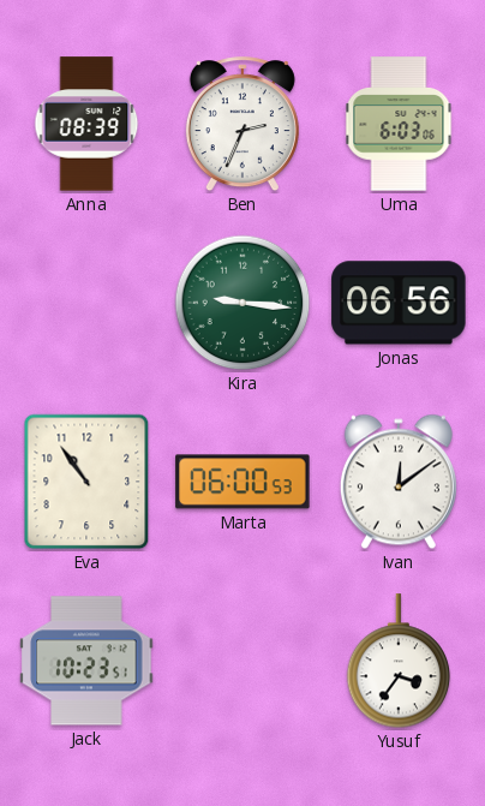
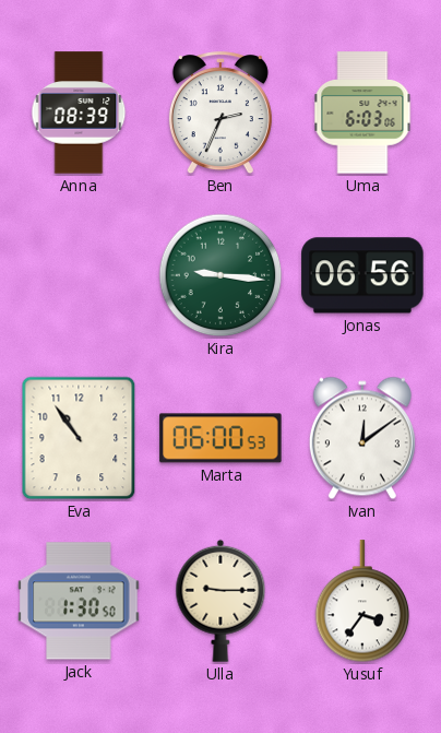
Jack: 10:23 -> 1:30
Ulla: none -> 9:15
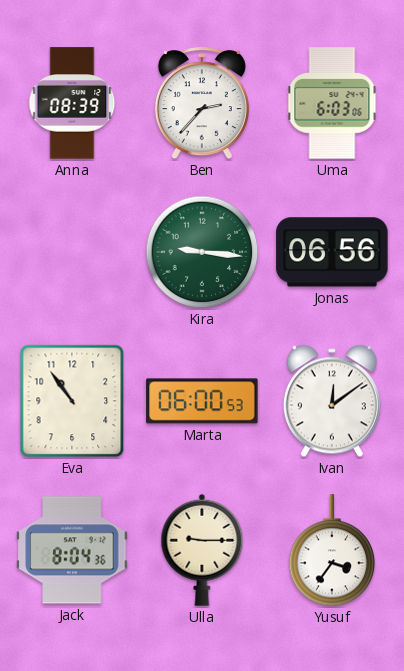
Ben: 2:34 -> 2:37
Jack: 1:30 -> 8:04
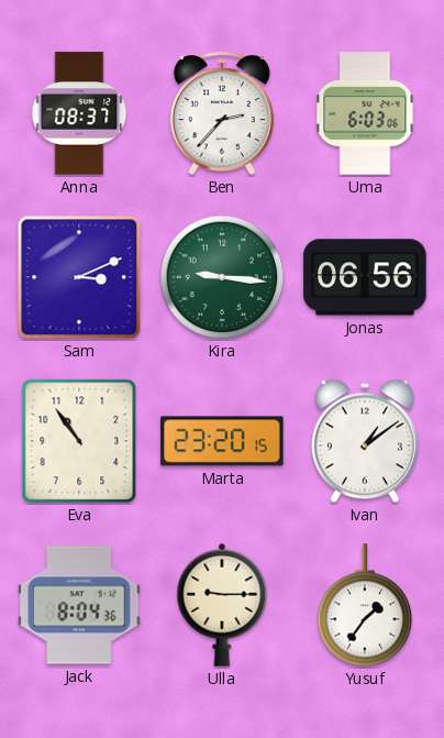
Anna: 08:39 -> 08:37
Sam: none -> 3:11
Marta: 06:00 -> 23:20
Ivan: 12:09 -> 1:09
Yusuf: 3:36 -> 1:36
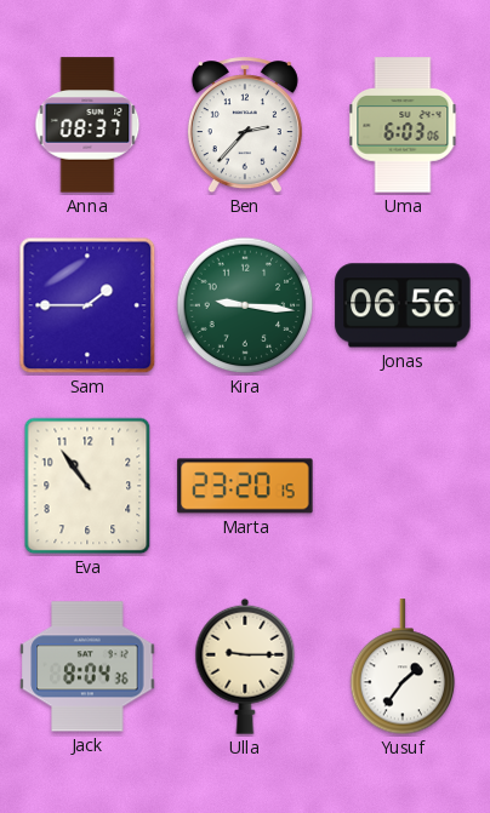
Sam: 3:11 -> 1:45
Ivan: 1:09 -> none
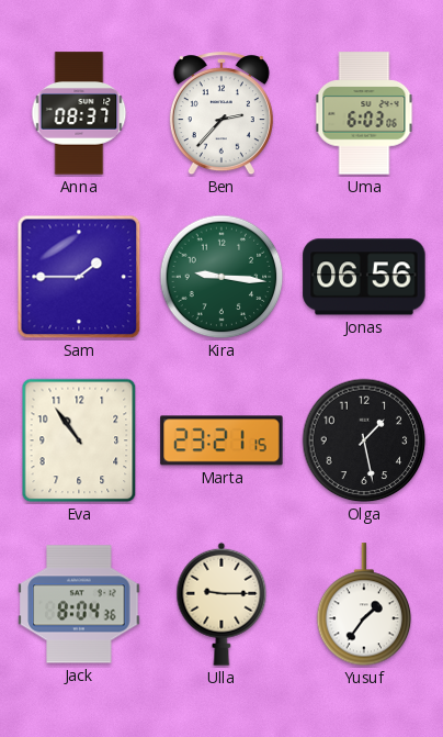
Marta: 23:20 -> 23:21
Olga: none -> 1:28
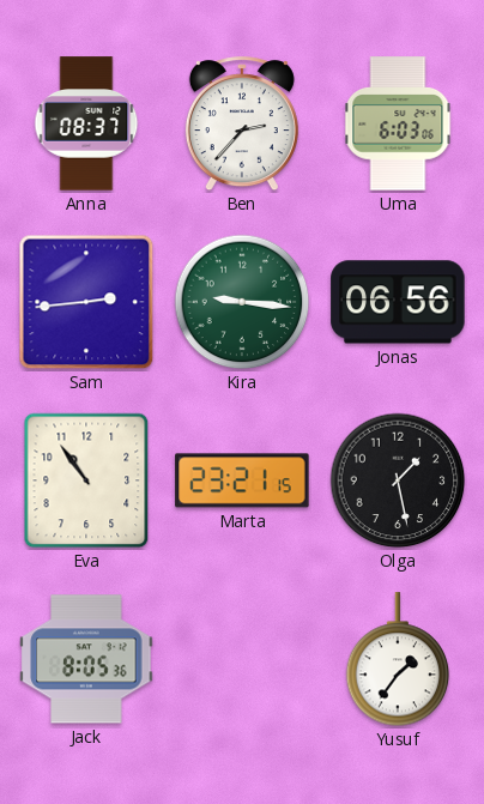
Sam: 1:45 -> 2:44
Jack: 8:04 -> 8:05
Ulla: 9:15 -> none
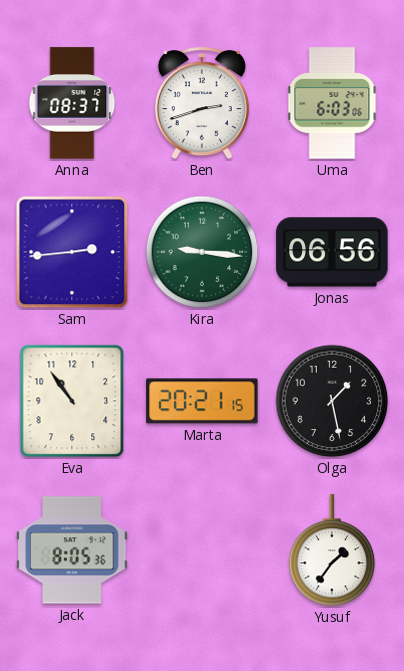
Ben: 2:37 -> 2:42
Marta: 23:21 -> 20:21
